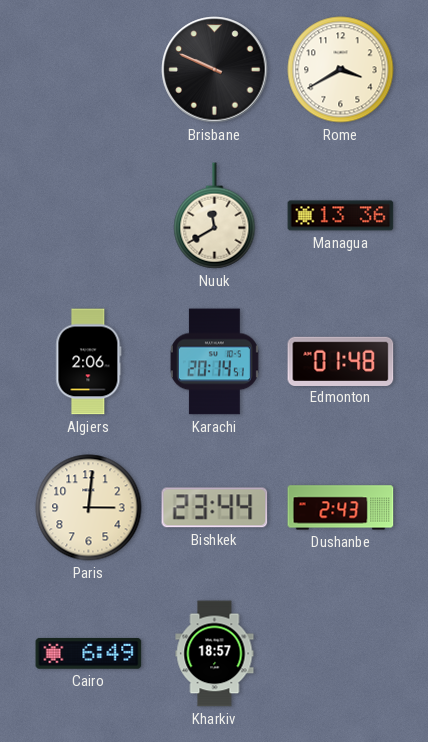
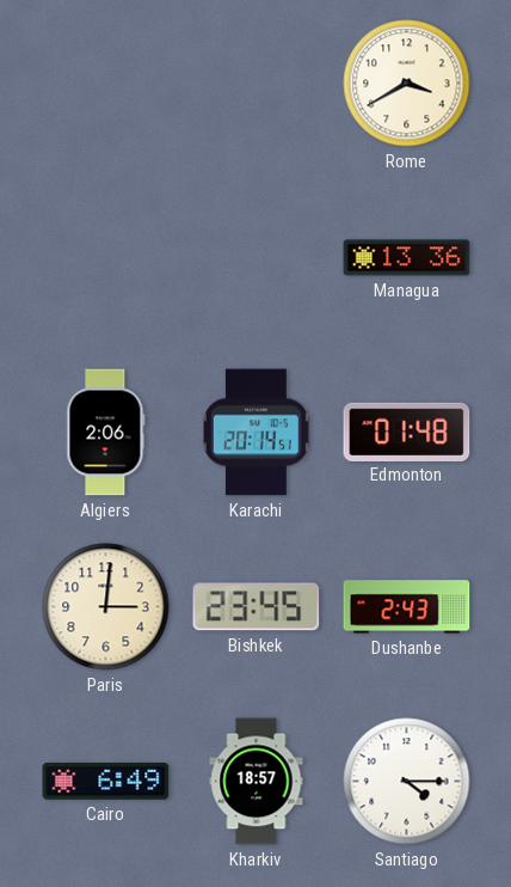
Brisbane: 9:49 -> none
Nuuk: 11:40 -> none
Bishkek: 23:44 -> 23:45
Santiago: none -> 4:15
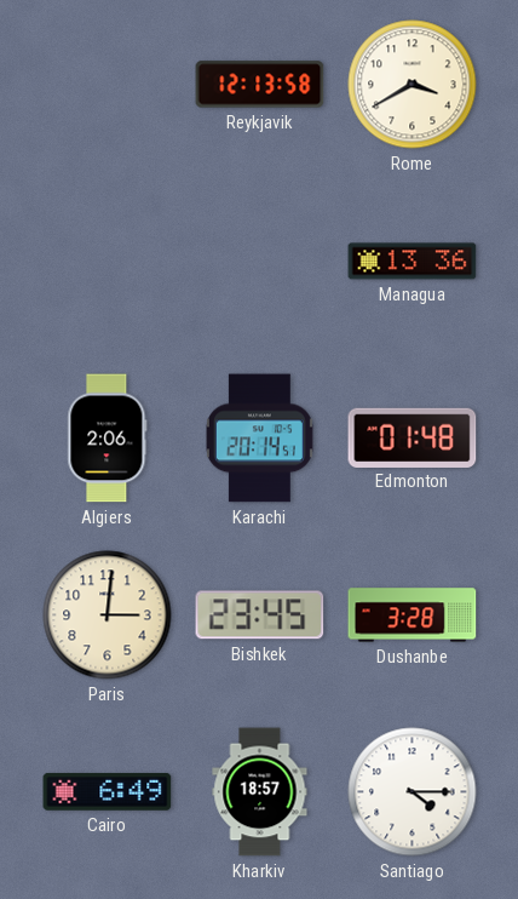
Reykjavik: none -> 12:13
Dushanbe: 2:43 -> 3:28
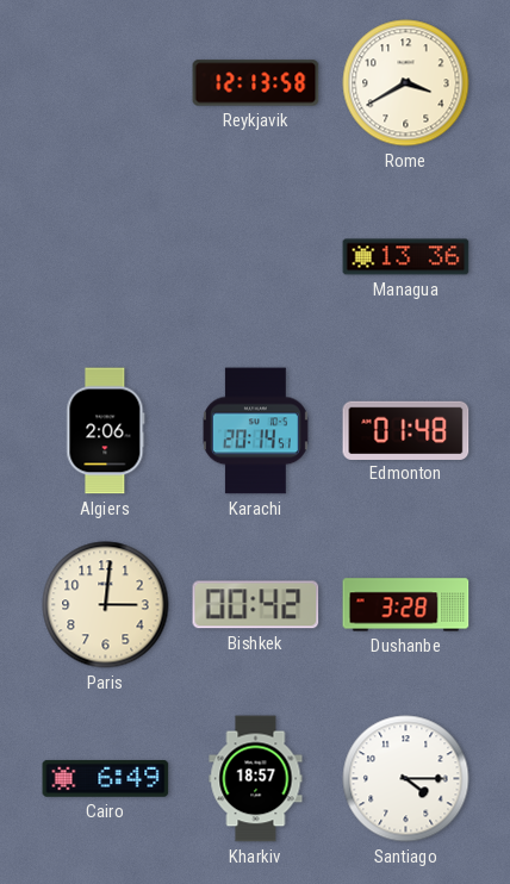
Bishkek: 23:45 -> 00:42
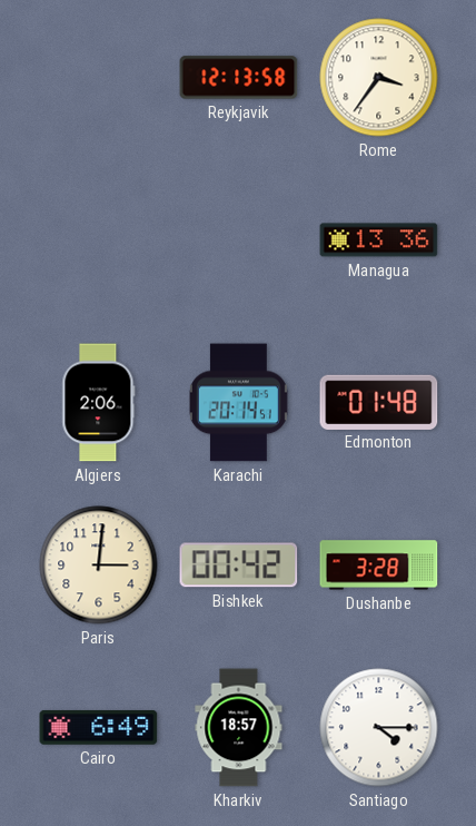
Rome: 3:40 -> 3:36
